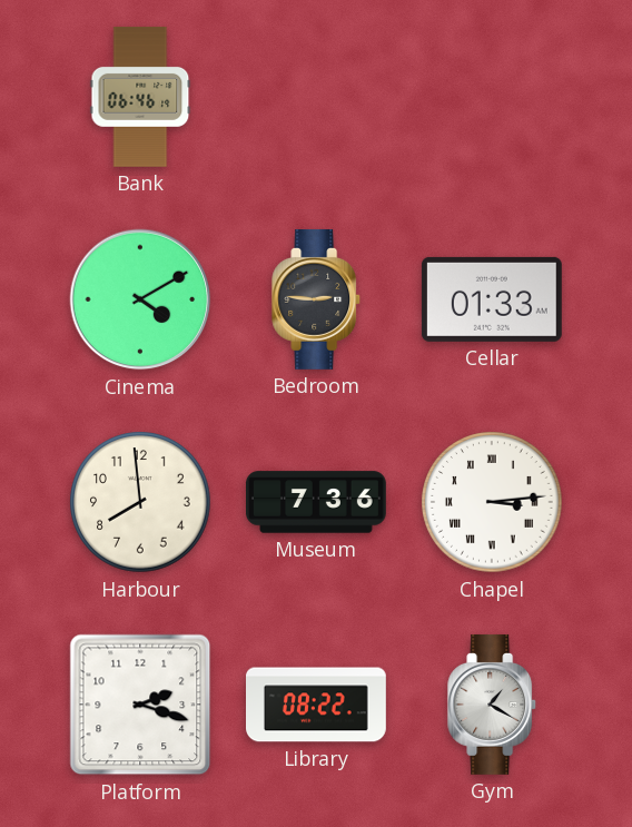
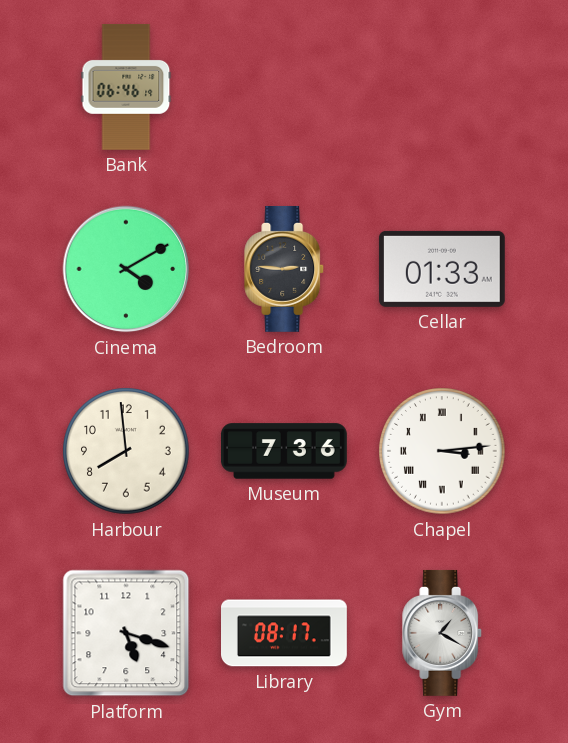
Platform: 2:18 -> 5:18
Library: 08:22 -> 08:17
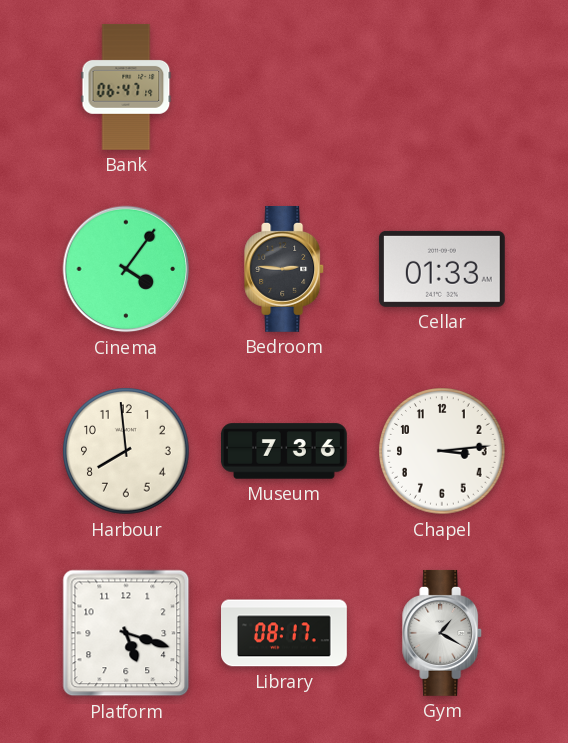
Bank: 06:46 -> 06:47
Cinema: 4:10 -> 4:06
Chapel numerals: Roman -> Arabic
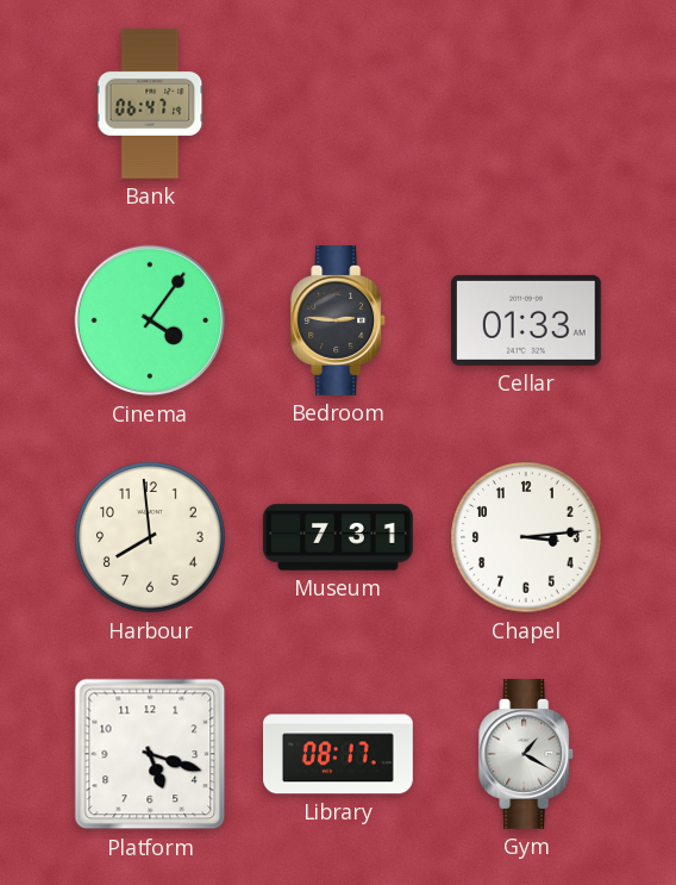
Museum: 7:36 -> 7:31
